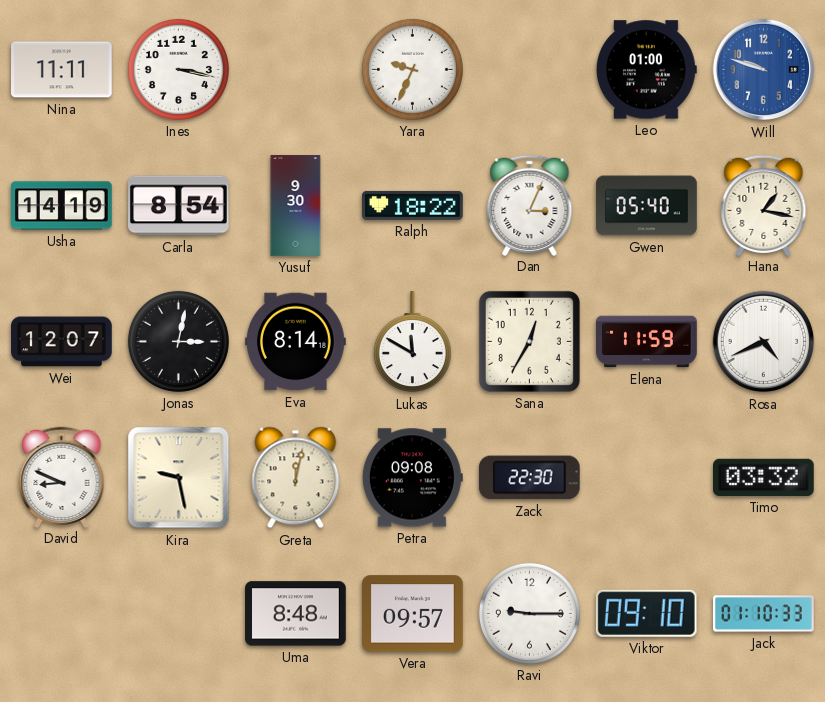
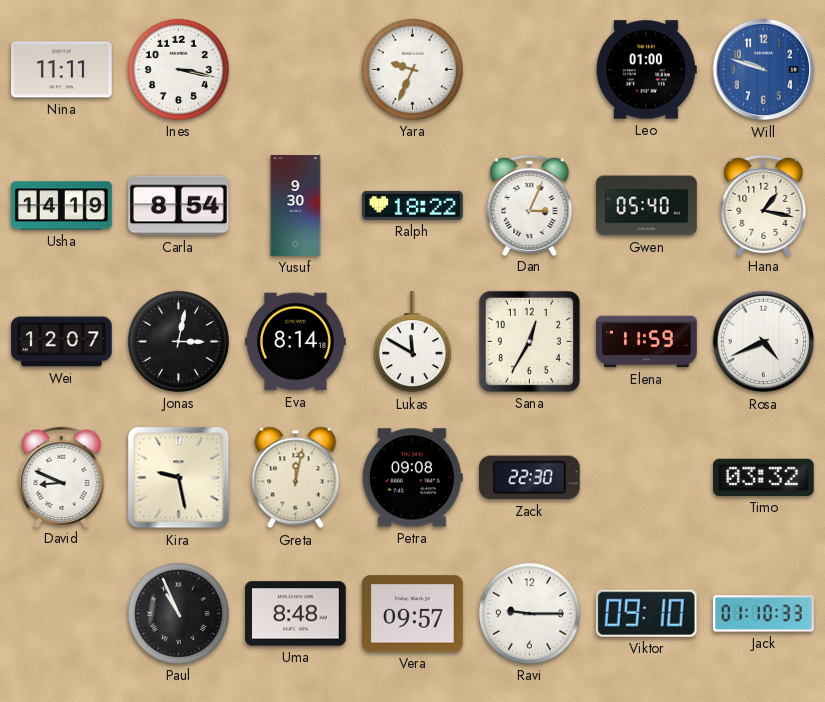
Paul: none -> 10:56
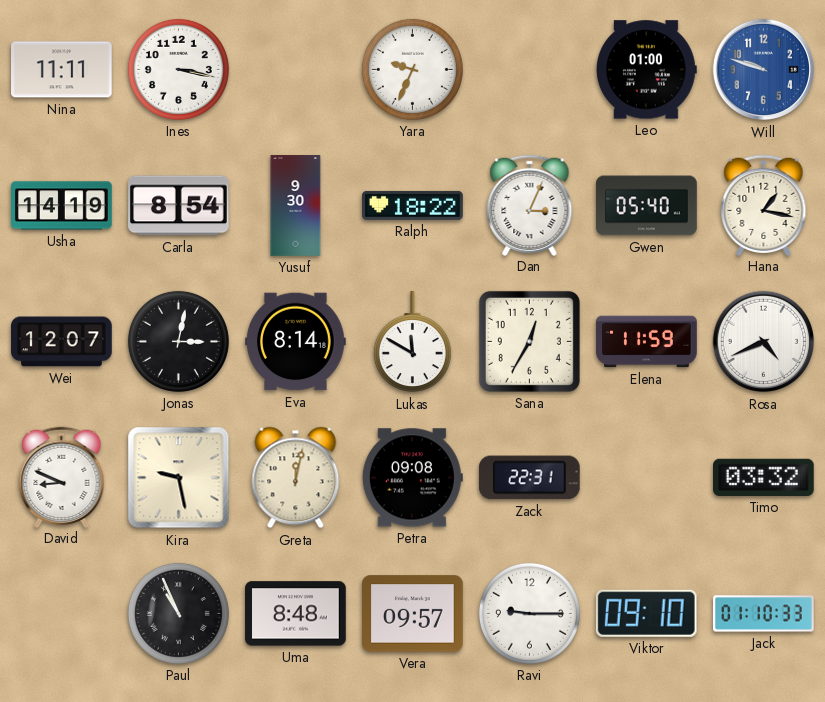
Zack: 22:30 -> 22:31
